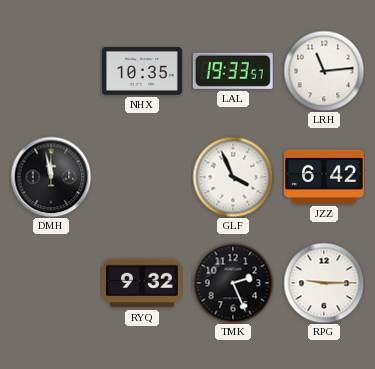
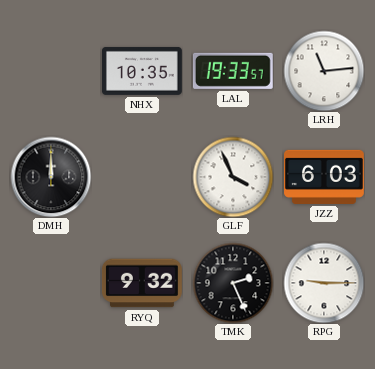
DMH: 11:58 -> 12:00
JZZ: 6:42 -> 6:03
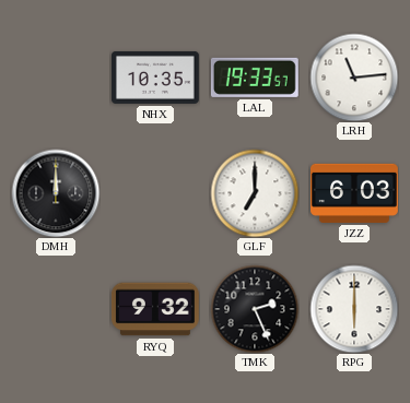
GLF: 3:56 -> 7:00
RPG: 9:15 -> 6:00
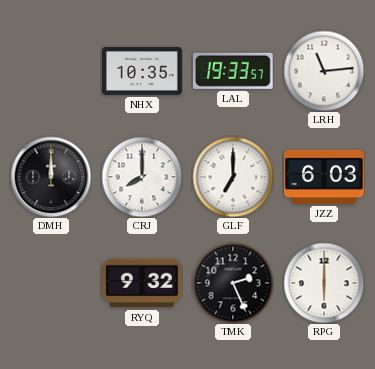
CRJ: none -> 8:00
